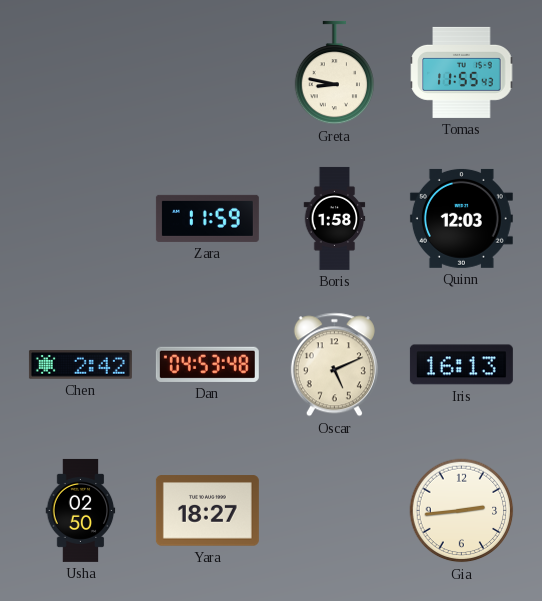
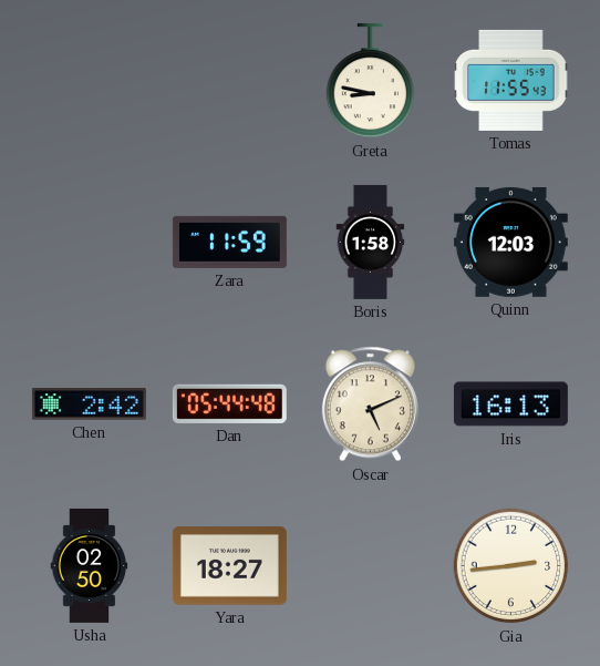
Dan: 04:53 -> 05:44
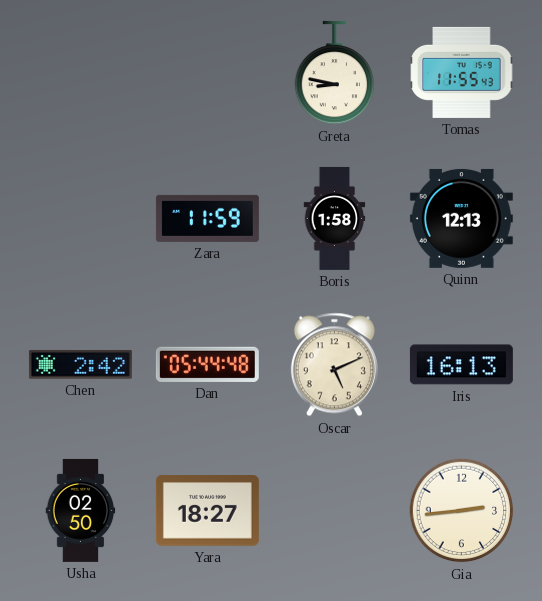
Quinn: 12:03 -> 12:13
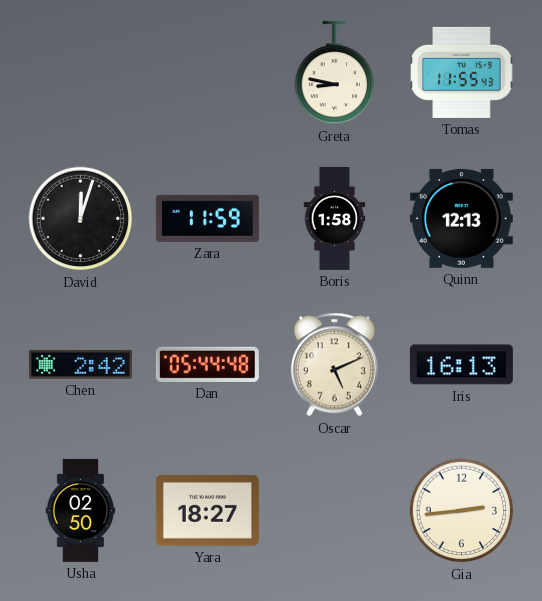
David: none -> 12:03
